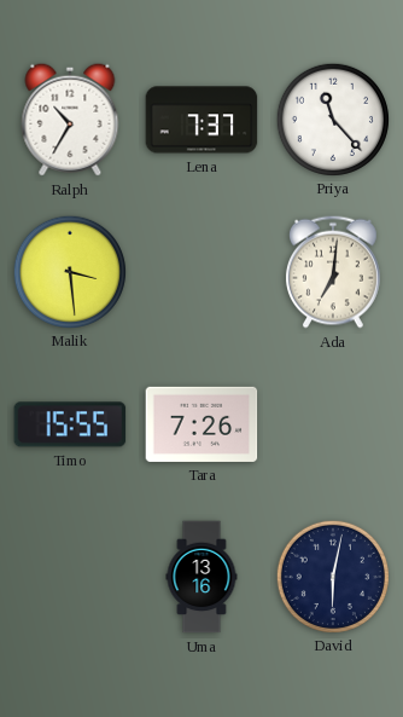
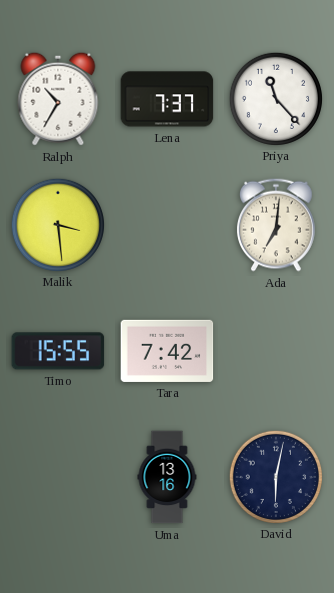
Tara: 7:26 -> 7:42
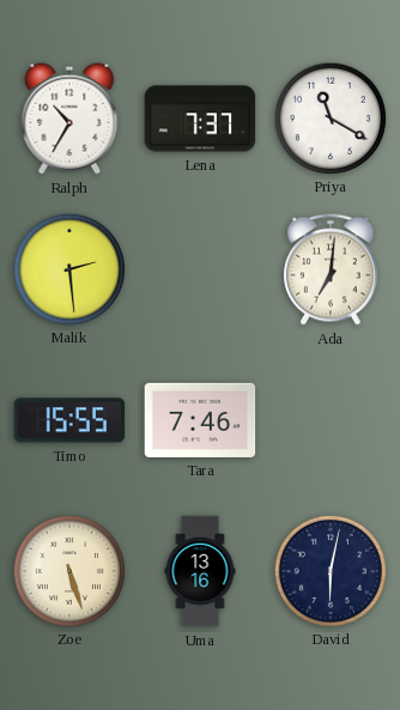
Priya: 11:23 -> 11:20
Malik: 3:29 -> 2:29
Tara: 7:42 -> 7:46
Zoe: none -> 5:27
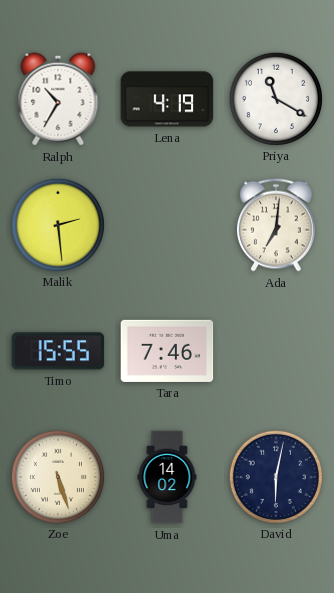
Lena: 7:37 -> 4:19
Uma: 13:16 -> 14:02
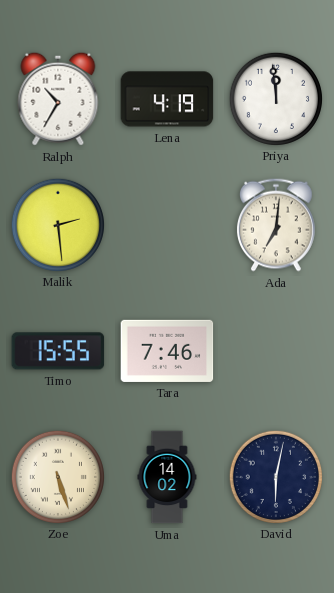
Priya: 11:20 -> 11:59
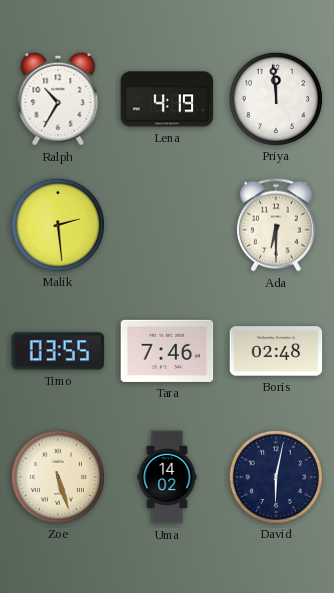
Ada: 7:01 -> 6:30
Timo: 15:55 -> 03:55
Boris: none -> 02:48
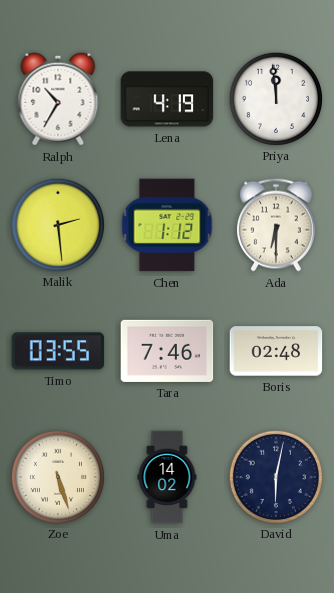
Chen: none -> 1:12
